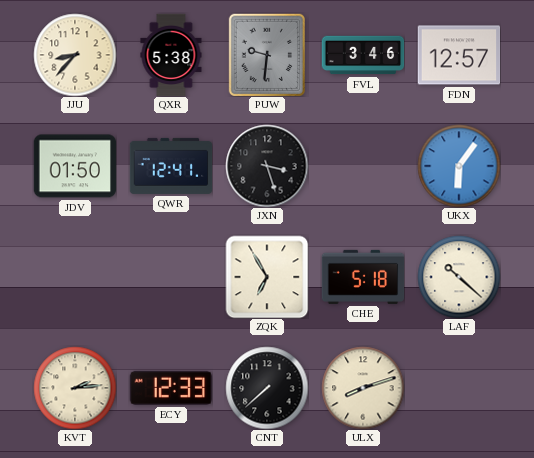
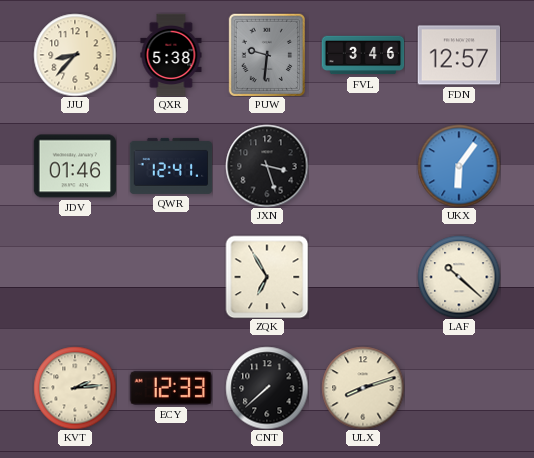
JDV: 01:50 -> 01:46
CHE: 5:18 -> none
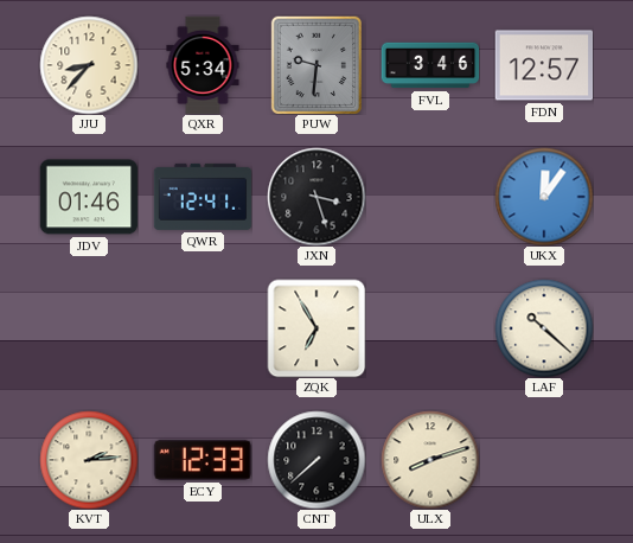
QXR: 5:38 -> 5:34
UKX: 6:06 -> 12:06
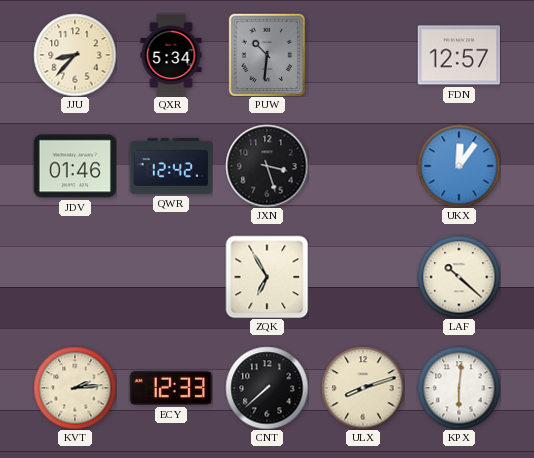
PUW: 9:31 -> 10:31
FVL: 3:46 -> none
QWR: 12:41 -> 12:42
KPX: none -> 6:01
